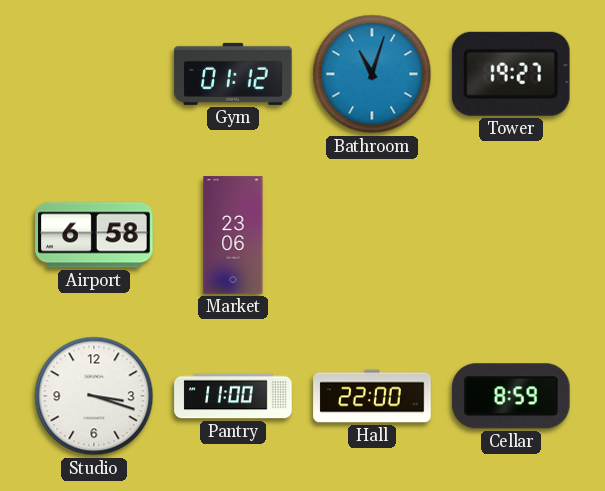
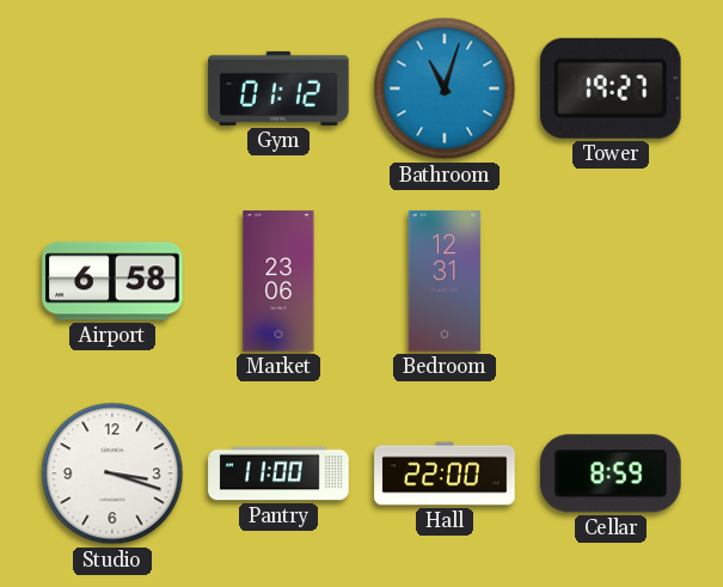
Bedroom: none -> 12:31
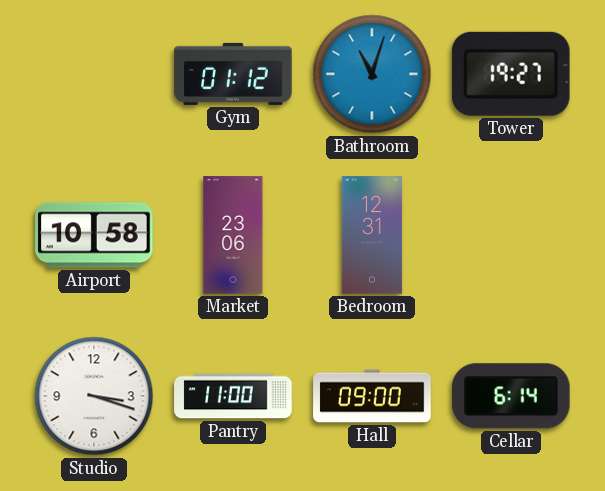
Airport: 6:58 -> 10:58
Hall: 22:00 -> 09:00
Cellar: 8:59 -> 6:14
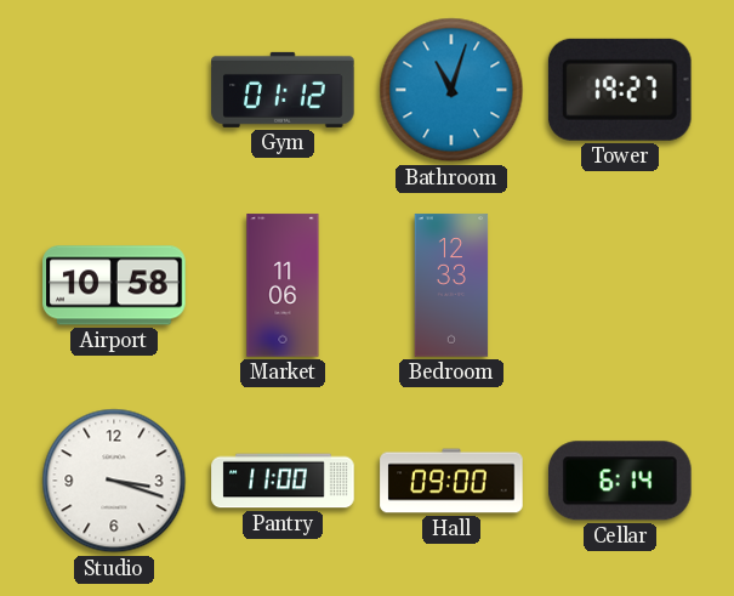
Market: 23:06 -> 11:06
Bedroom: 12:31 -> 12:33
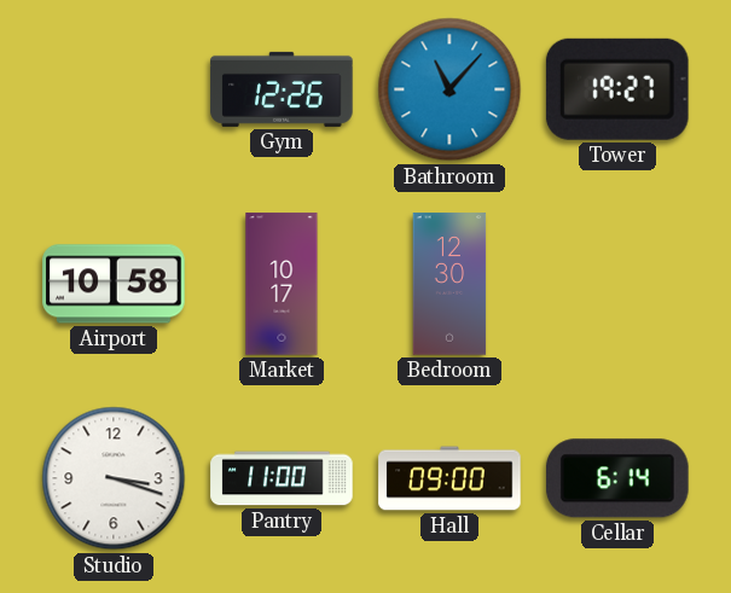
Gym: 01:12 -> 12:26
Bathroom: 11:03 -> 11:07
Market: 11:06 -> 10:17
Bedroom: 12:33 -> 12:30
